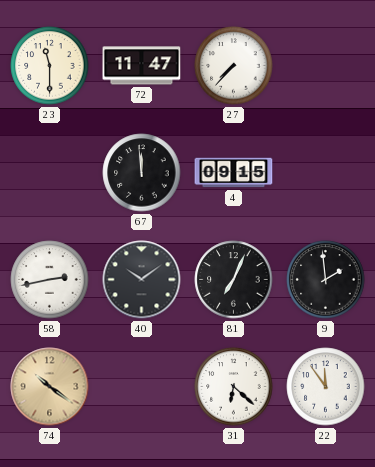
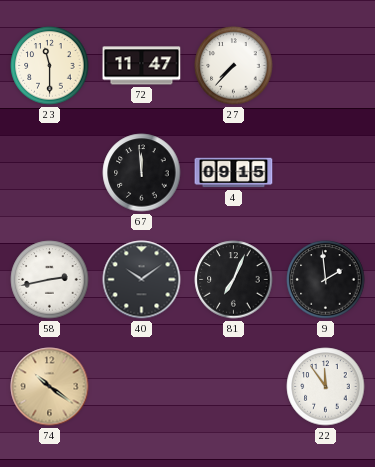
31: 6:22 -> none
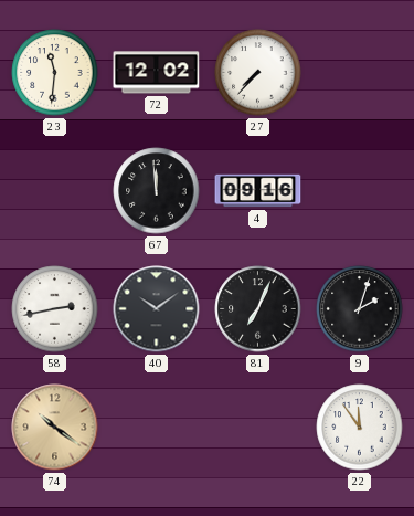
23: 11:30 -> 11:31
72: 11:47 -> 12:02
4: 09:15 -> 09:16
9: 1:59 -> 2:03
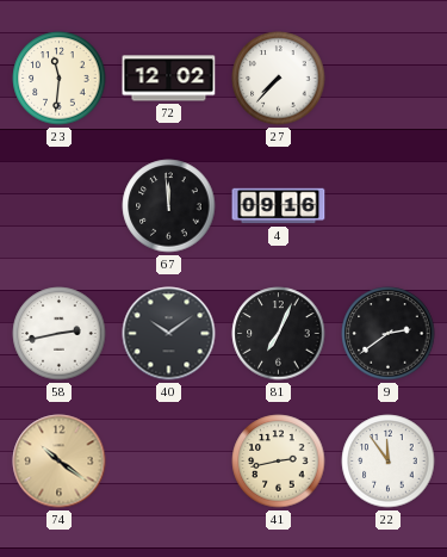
9: 2:03 -> 2:39
41: none -> 2:43
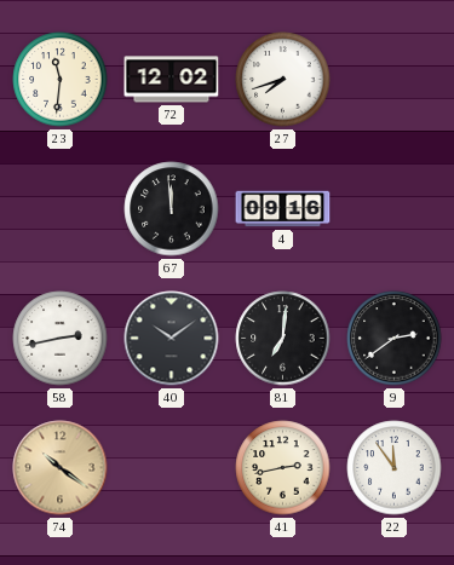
27: 7:37 -> 7:42
81: 7:04 -> 7:01
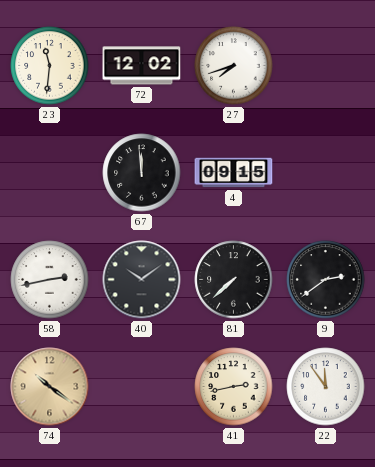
4: 09:16 -> 09:15
81: 7:01 -> 7:38
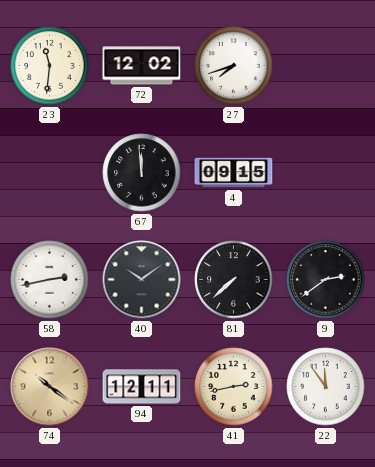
94: none -> 12:11
